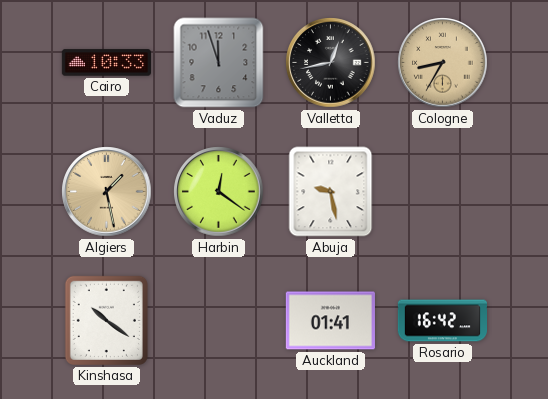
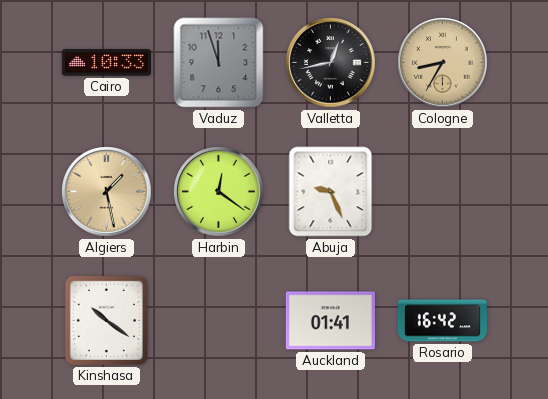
Abuja: 9:28 -> 9:26
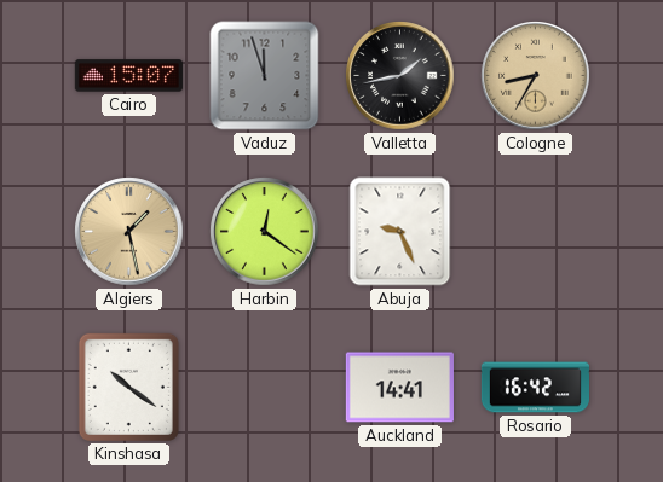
Cairo: 10:33 -> 15:07
Valletta: 12:43 -> 1:43
Auckland: 01:41 -> 14:41
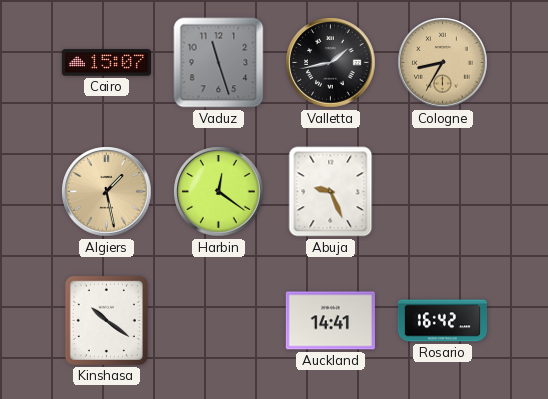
Vaduz: 11:57 -> 11:27
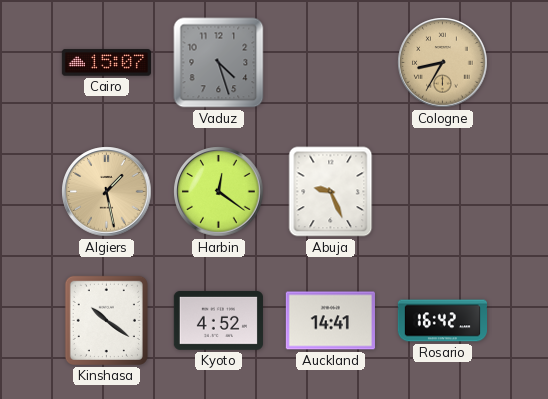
Vaduz: 11:27 -> 4:27
Valletta: 1:43 -> none
Kyoto: none -> 4:52
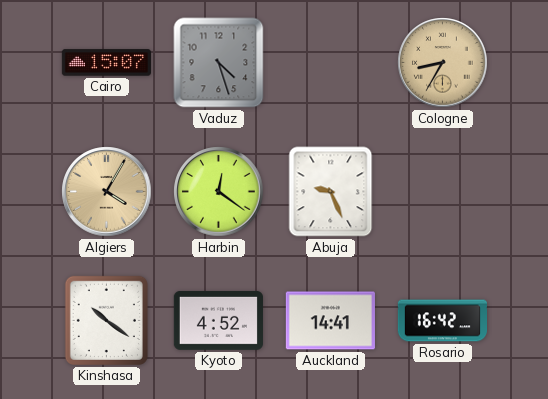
Algiers: 1:28 -> 4:05
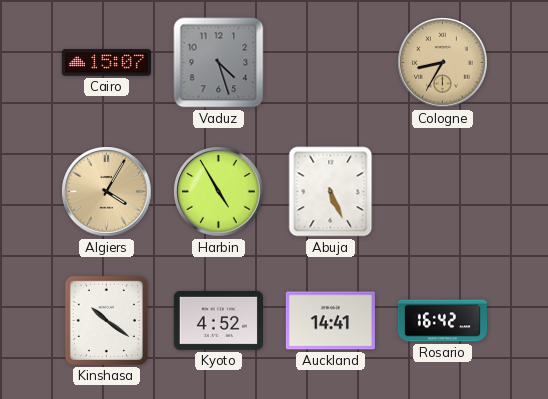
Harbin: 12:21 -> 4:55
Abuja: 9:26 -> 5:26
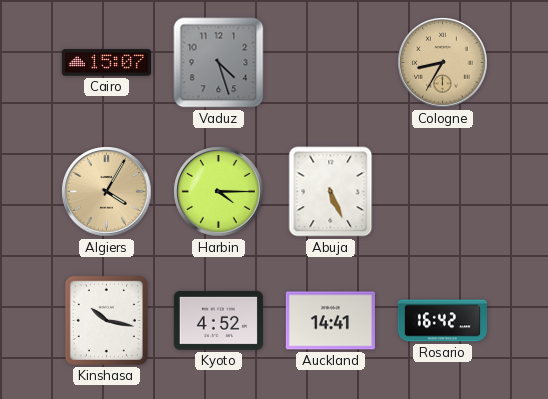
Harbin: 4:55 -> 4:15
Kinshasa: 10:21 -> 10:17
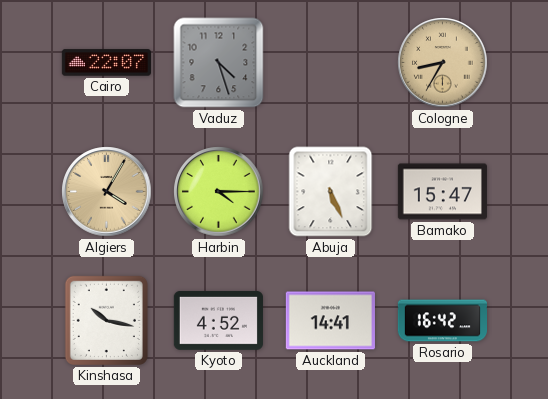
Cairo: 15:07 -> 22:07
Bamako: none -> 15:47
